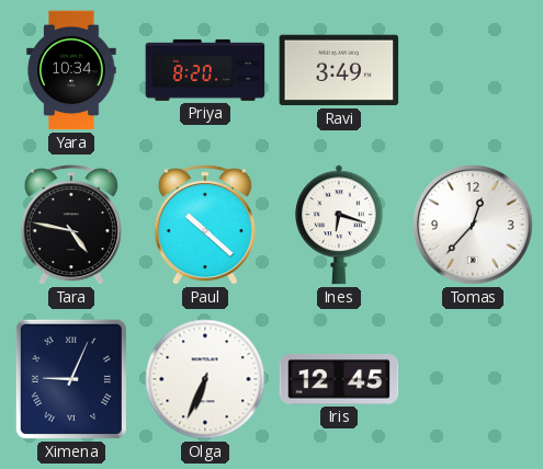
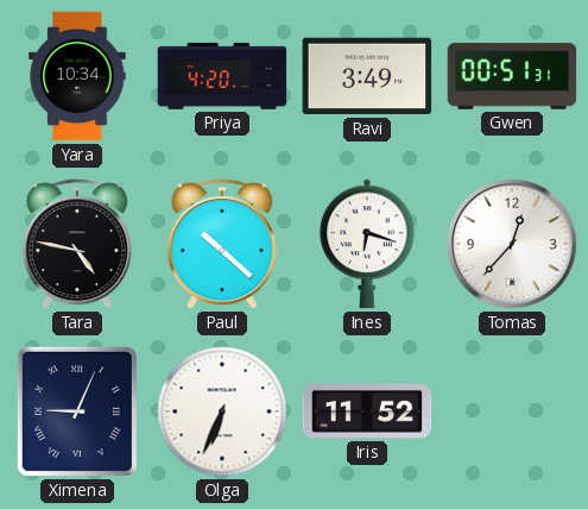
Priya: 8:20 -> 4:20
Gwen: none -> 00:51
Iris: 12:45 -> 11:52
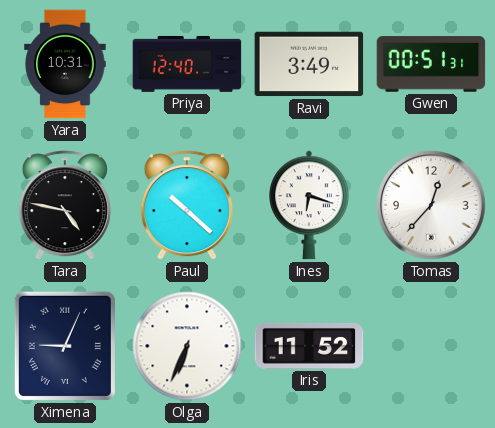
Yara: 10:34 -> 10:31
Priya: 4:20 -> 12:40
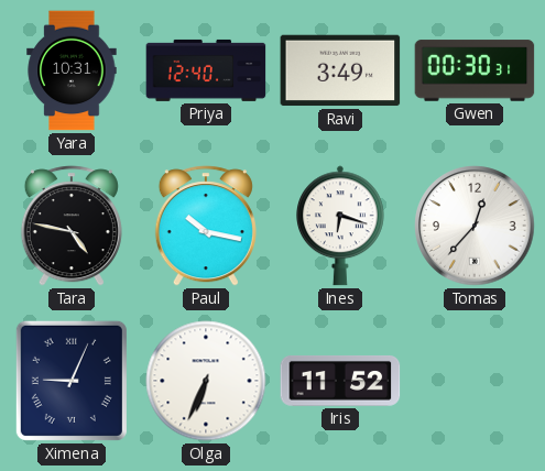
Gwen: 00:51 -> 00:30
Paul: 10:22 -> 10:17
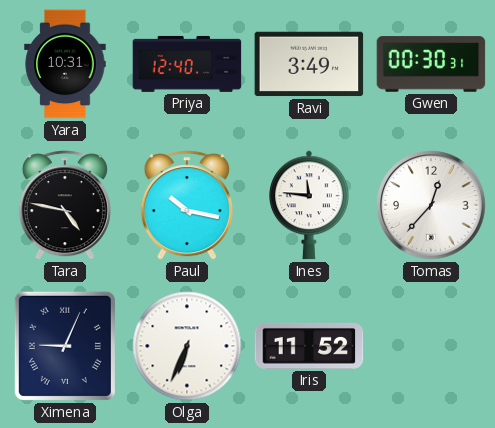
Ines: 6:18 -> 11:46
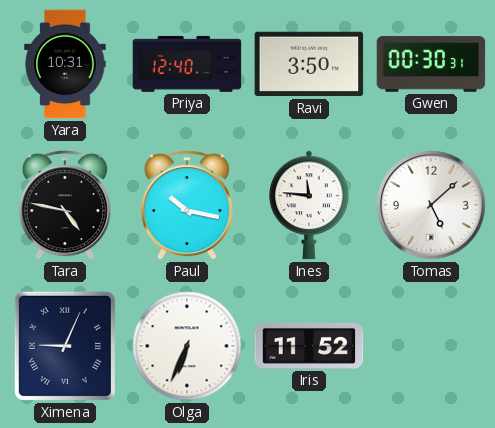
Ravi: 3:49 -> 3:50
Tomas: 12:37 -> 5:08
